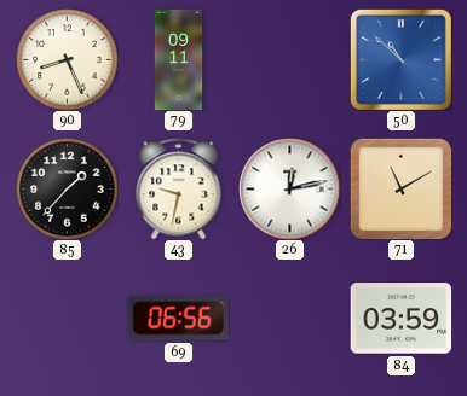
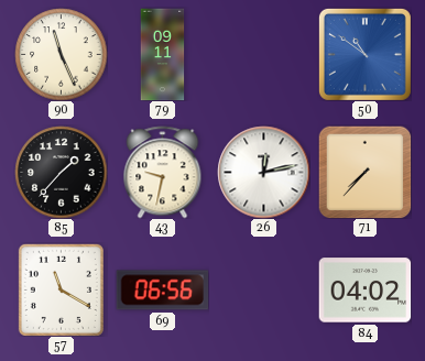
90: 8:26 -> 11:26
50: 10:52 -> 10:51
71: 11:10 -> 7:37
57: none -> 11:20
84: 03:59 -> 04:02
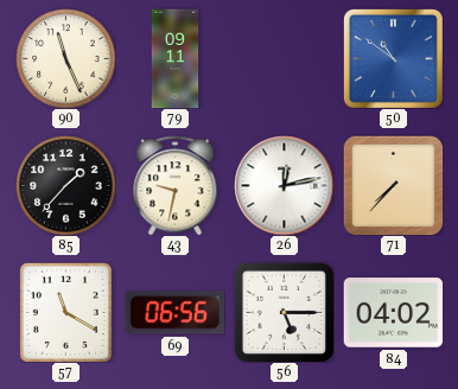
56: none -> 5:15
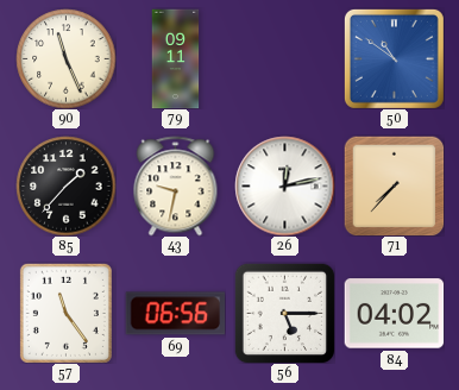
57: 11:20 -> 11:24
